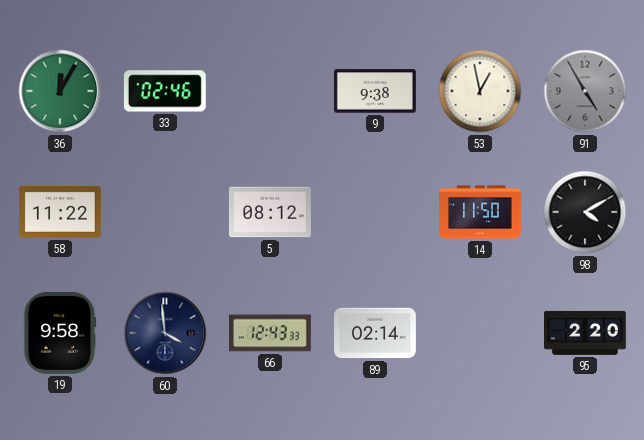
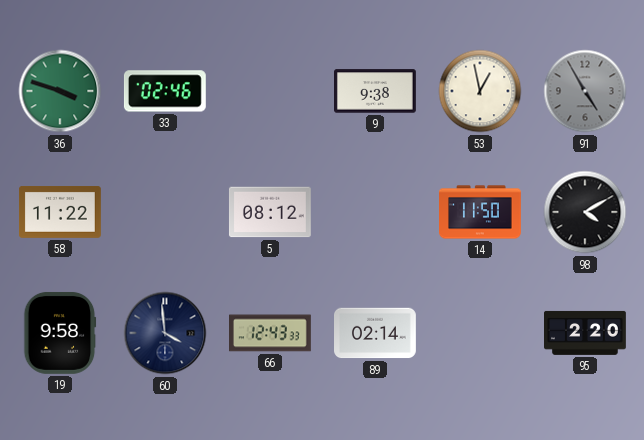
36: 12:05 -> 3:48
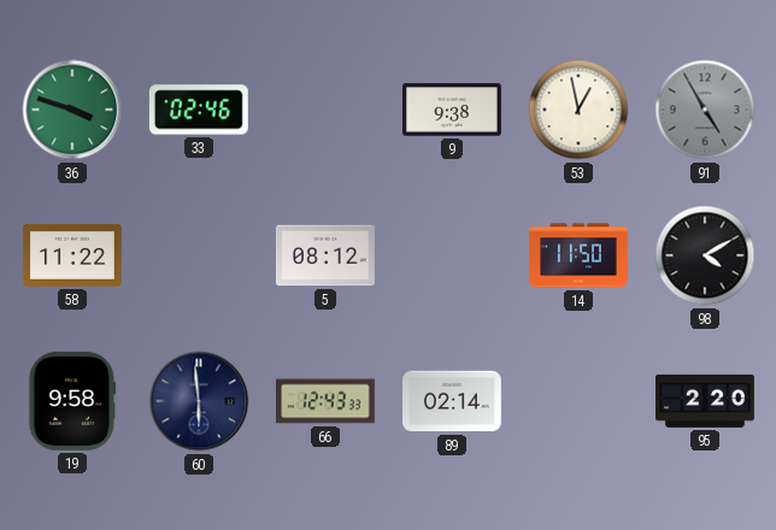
60: 3:59 -> 5:59
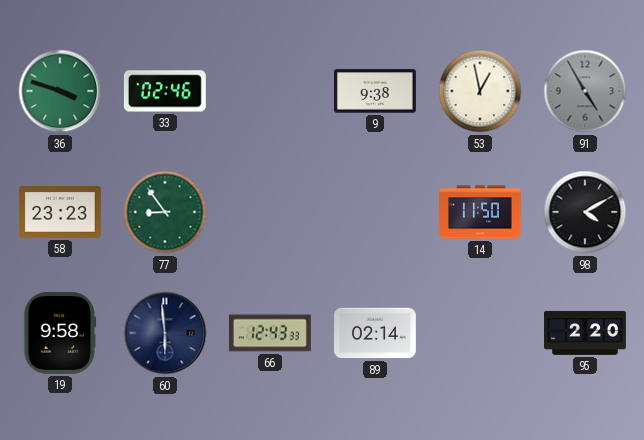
58: 11:22 -> 23:23
77: none -> 8:54
5: 08:12 -> none
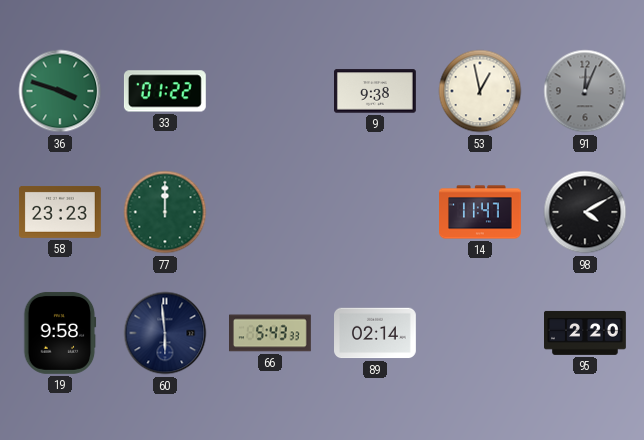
33: 02:46 -> 01:22
91: 4:55 -> 12:04
77: 8:54 -> 12:00
14: 11:50 -> 11:47
66: 12:43 -> 5:43
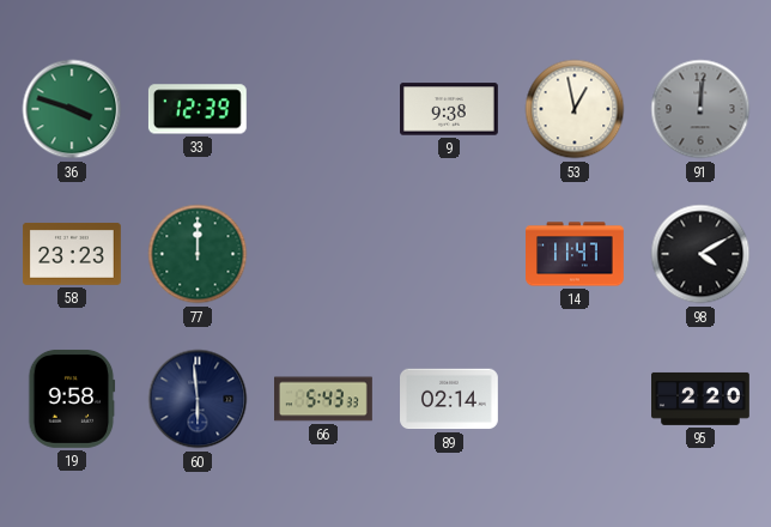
33: 01:22 -> 12:39
91: 12:04 -> 12:01
